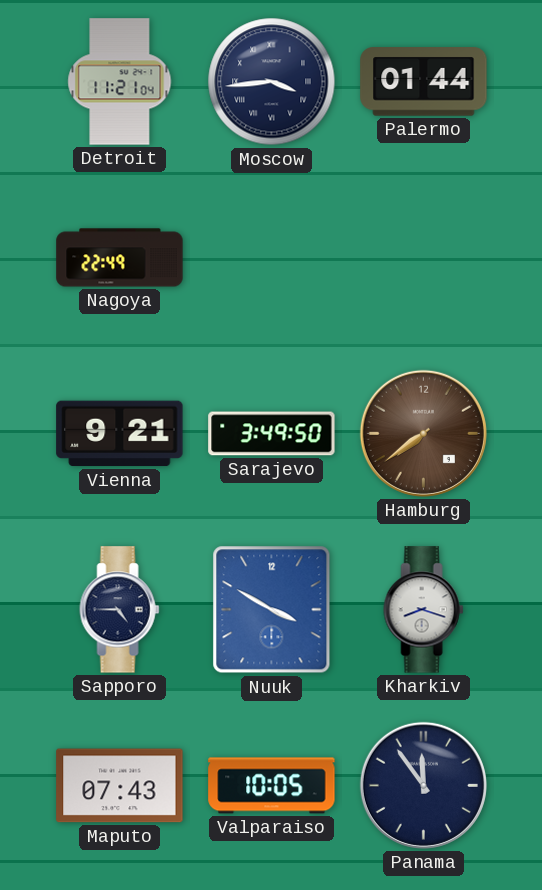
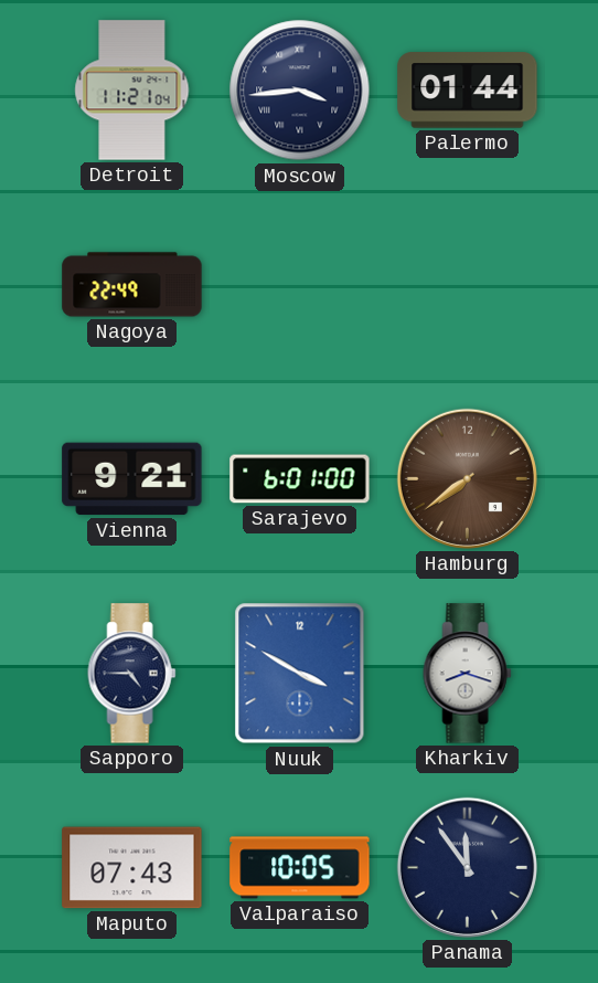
Sarajevo: 3:49 -> 6:01
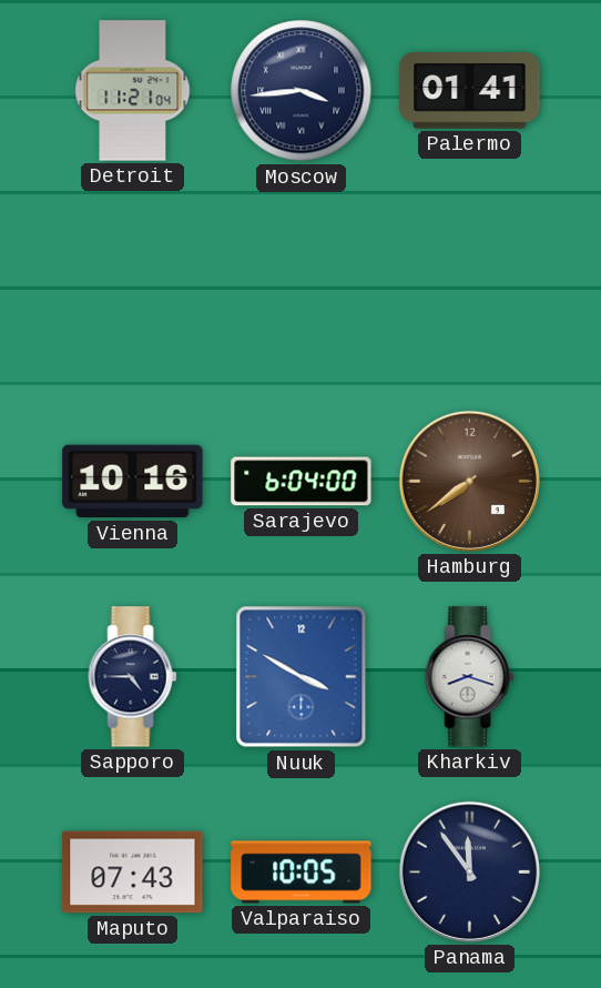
Palermo: 01:44 -> 01:41
Nagoya: 22:49 -> none
Vienna: 9:21 -> 10:16
Sarajevo: 6:01 -> 6:04
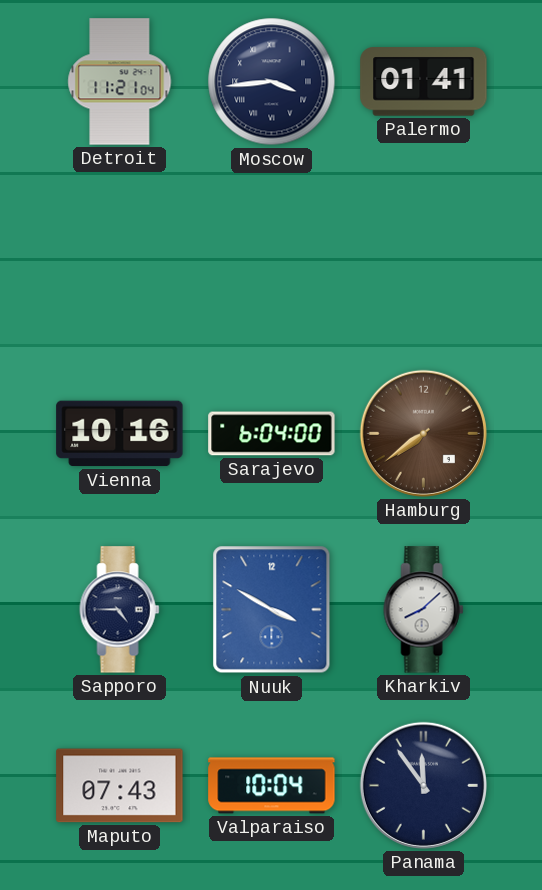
Kharkiv: 8:18 -> 8:08
Valparaiso: 10:05 -> 10:04
